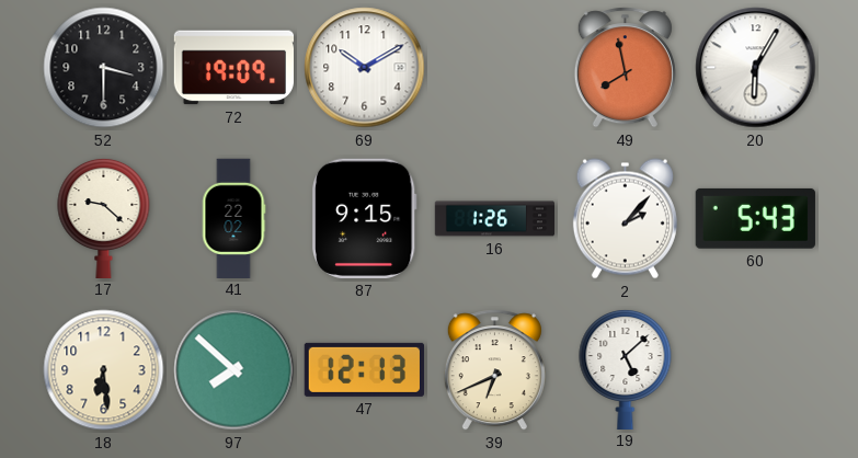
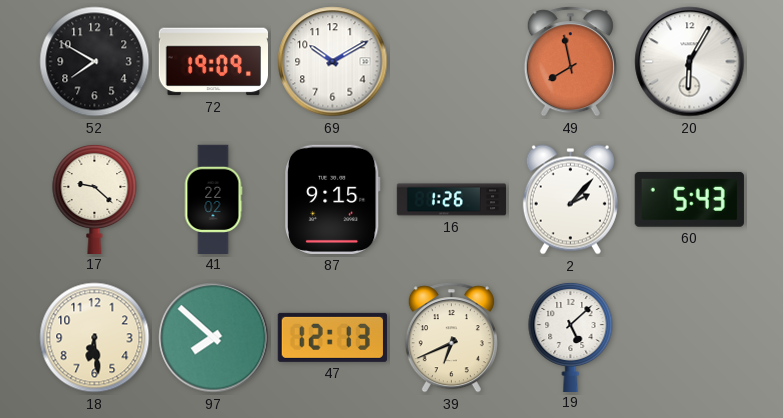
52: 3:30 -> 7:50
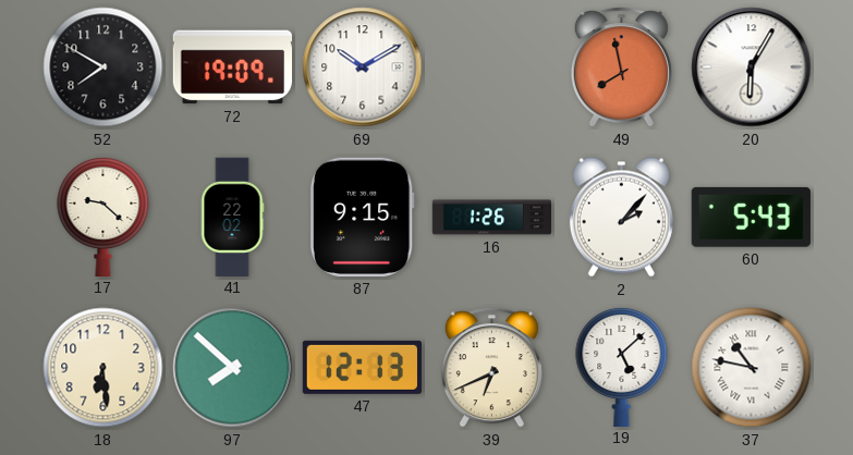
37: none -> 10:47
